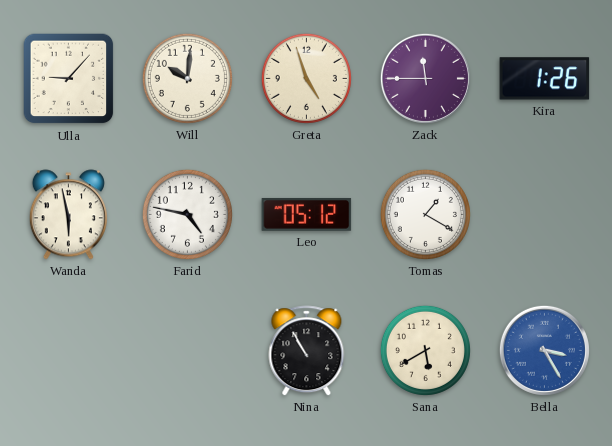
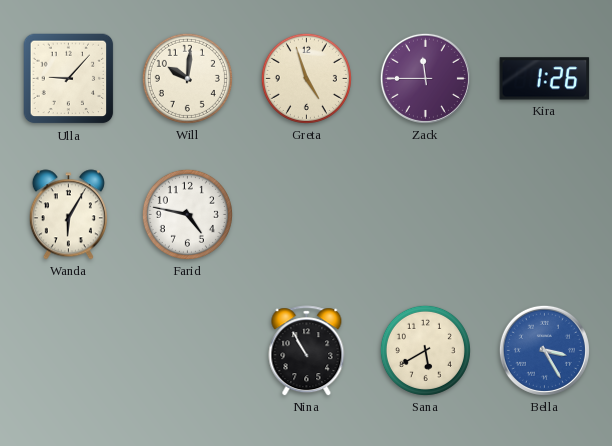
Wanda: 5:58 -> 6:05
Leo: 05:12 -> none
Tomas: 1:20 -> none
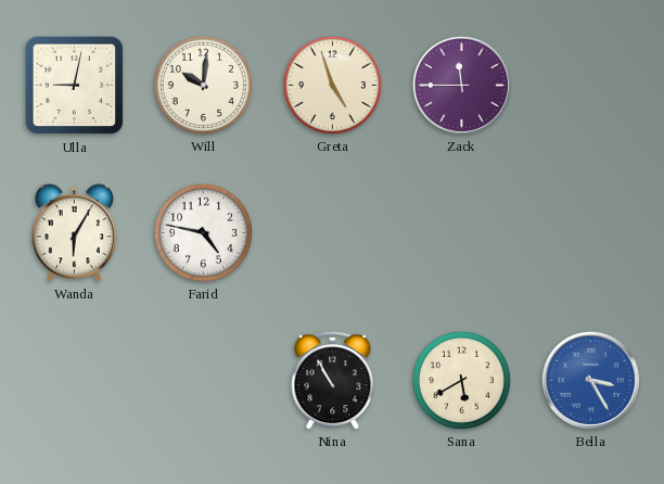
Ulla: 9:07 -> 9:02
Kira: 1:26 -> none
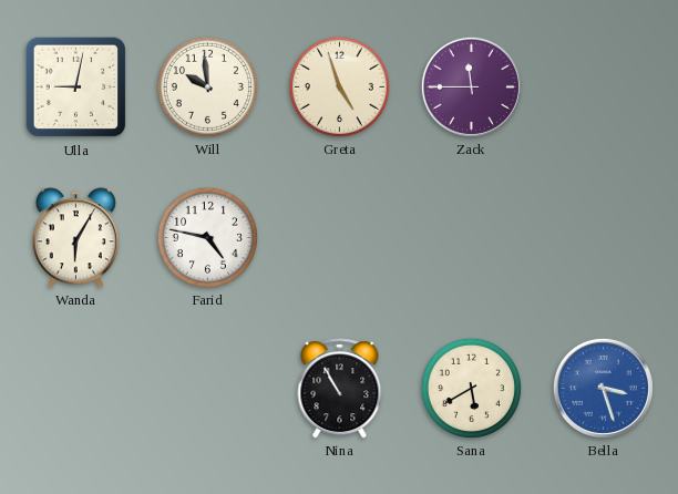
Will: 10:01 -> 9:59
Bella: 3:25 -> 3:27
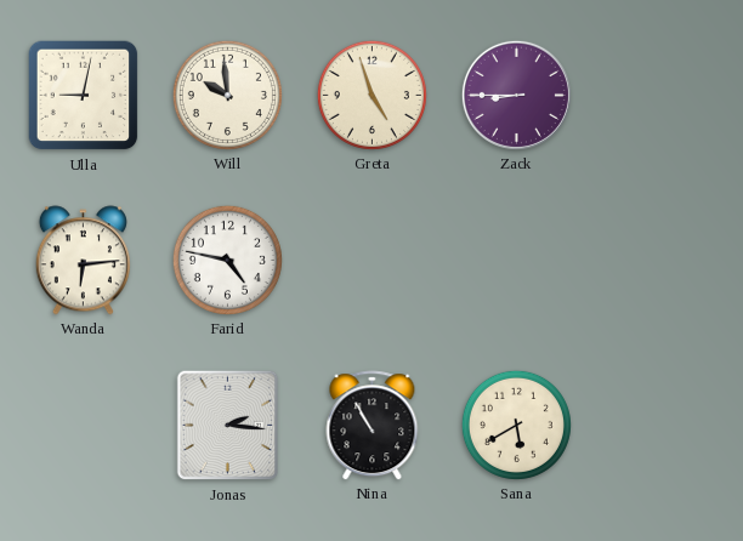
Zack: 11:45 -> 8:45
Wanda: 6:05 -> 6:14
Jonas: none -> 2:16
Bella: 3:27 -> none
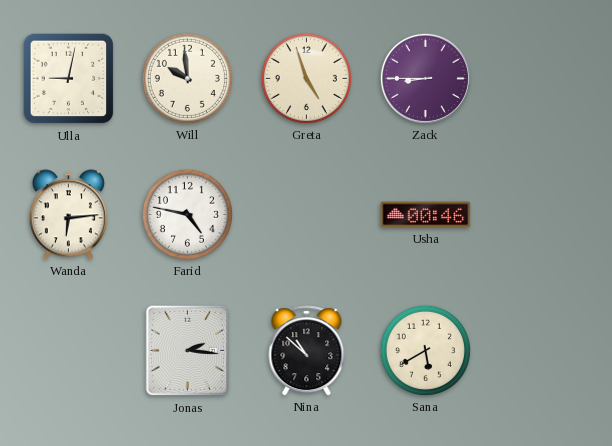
Usha: none -> 00:46
Nina: 10:55 -> 10:52
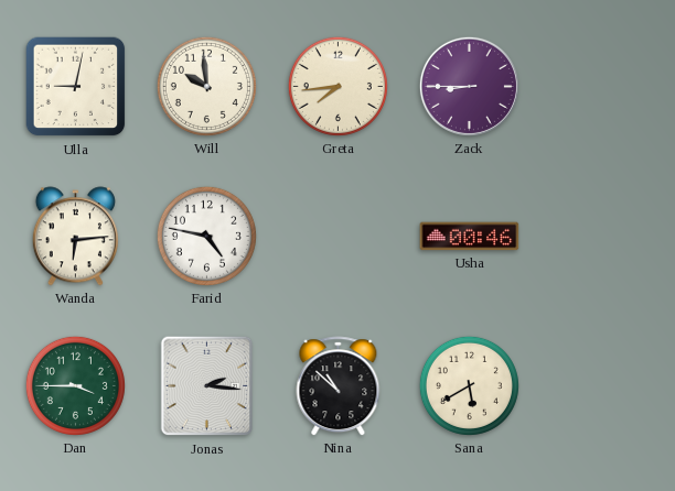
Greta: 4:57 -> 7:44
Dan: none -> 3:45
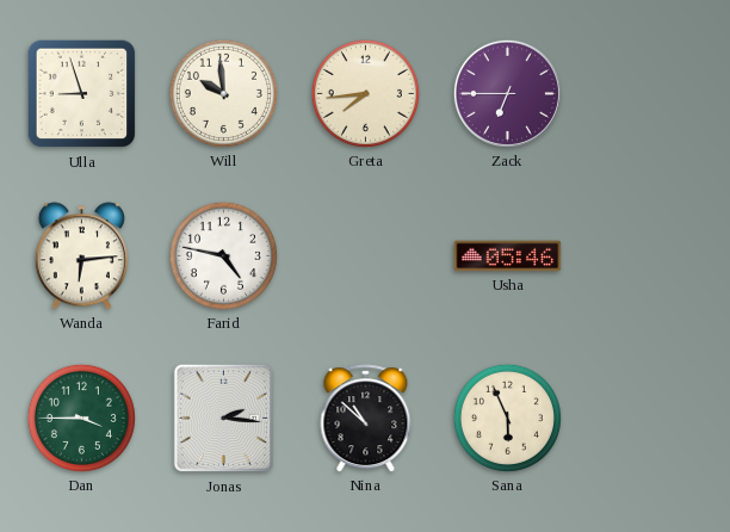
Ulla: 9:02 -> 8:57
Zack: 8:45 -> 6:45
Usha: 00:46 -> 05:46
Sana: 5:40 -> 5:56
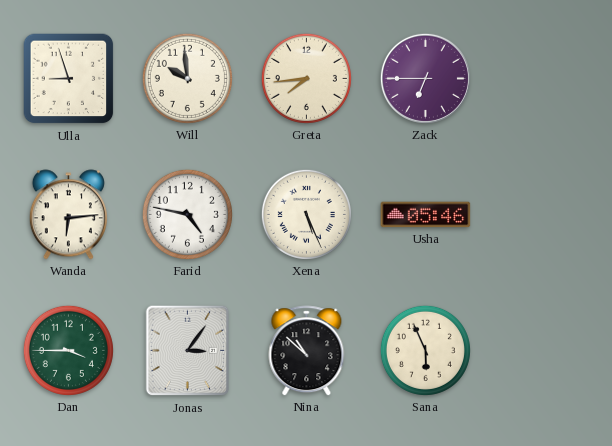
Xena: none -> 5:26
Jonas: 2:16 -> 3:06
